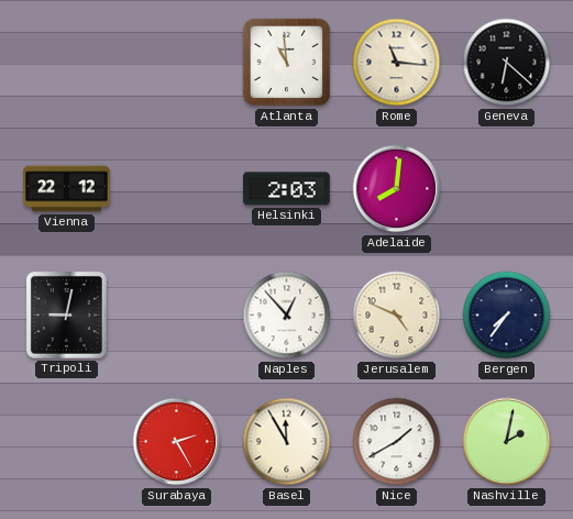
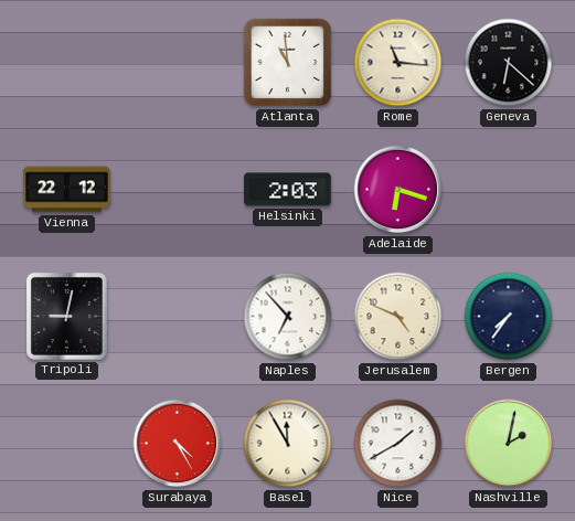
Adelaide: 8:01 -> 6:18
Naples: 12:53 -> 6:53
Surabaya: 2:25 -> 4:25
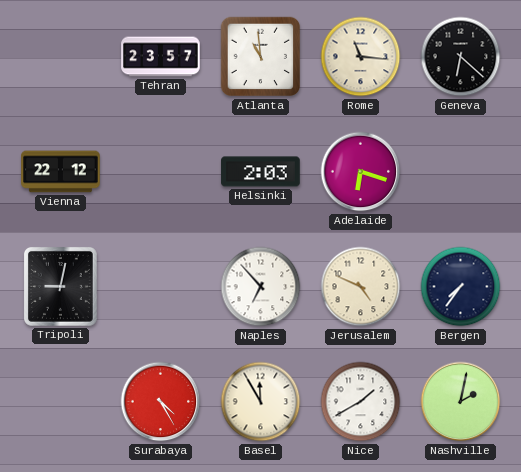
Tehran: none -> 23:57
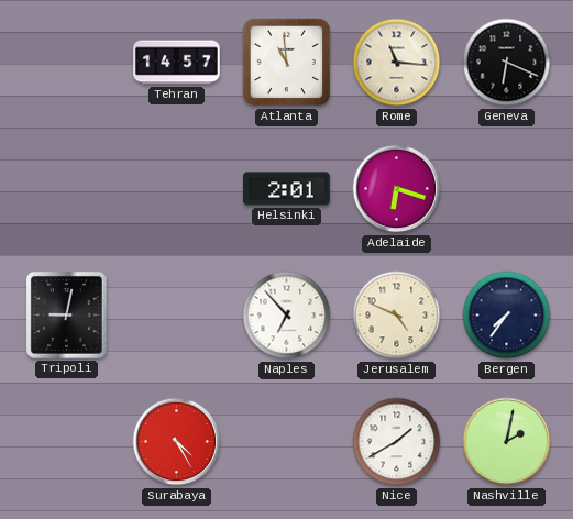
Tehran: 23:57 -> 14:57
Geneva: 6:22 -> 6:19
Vienna: 22:12 -> none
Helsinki: 2:03 -> 2:01
Basel: 11:55 -> none
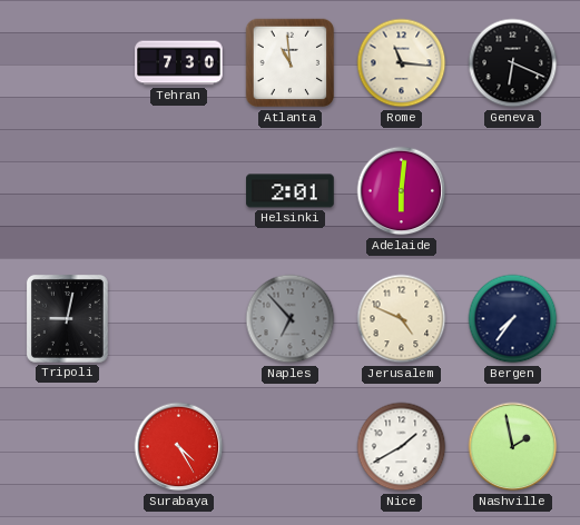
Tehran: 14:57 -> 7:30
Adelaide: 6:18 -> 6:01
Naples dial: white -> grey
Nashville: 2:02 -> 1:58
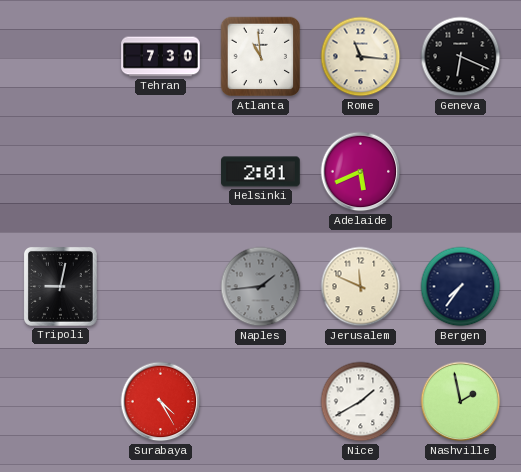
Adelaide: 6:01 -> 5:41
Naples: 6:53 -> 1:44
Jerusalem: 4:49 -> 11:49
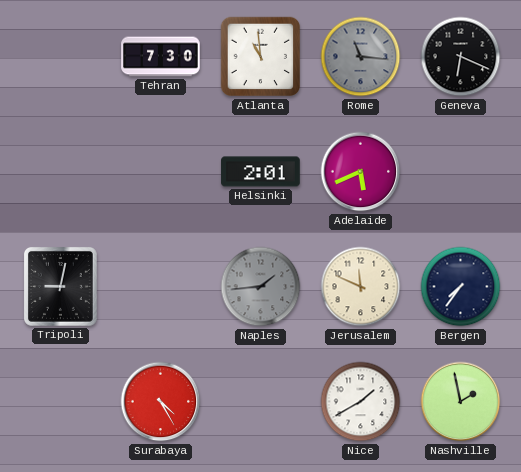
Rome dial: cream -> grey
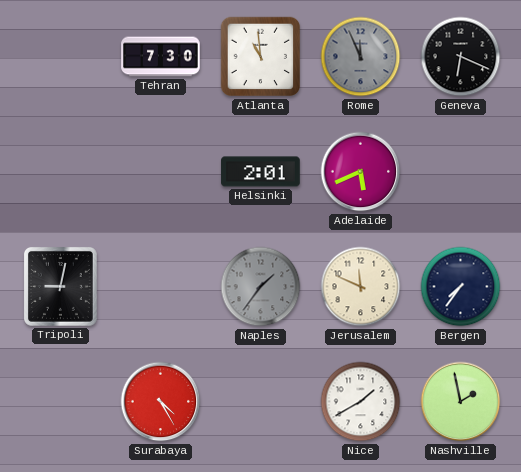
Rome: 11:16 -> 11:56
Naples: 1:44 -> 1:36
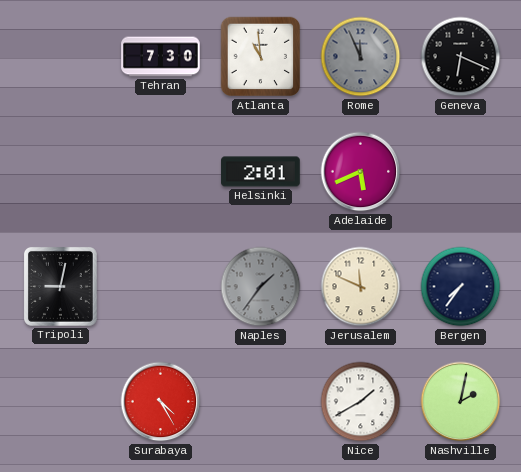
Nashville: 1:58 -> 2:02
